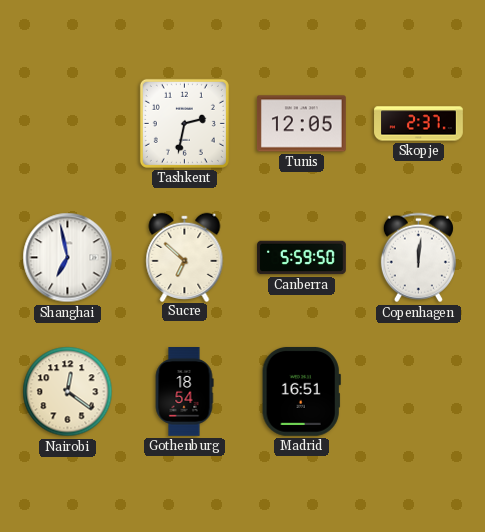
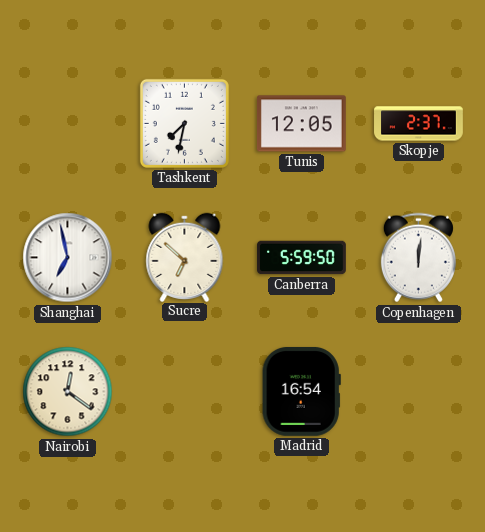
Tashkent: 2:32 -> 7:32
Gothenburg: 18:54 -> none
Madrid: 16:51 -> 16:54
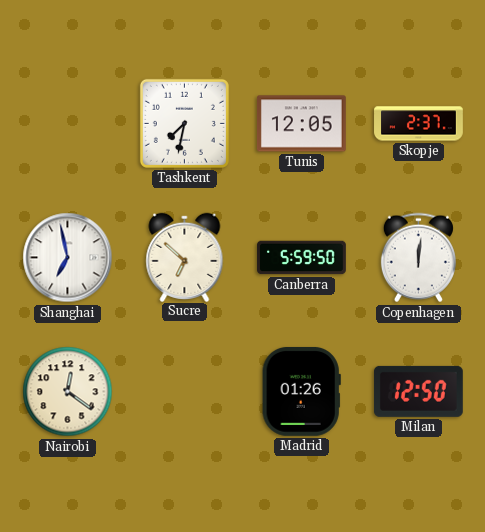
Madrid: 16:54 -> 01:26
Milan: none -> 12:50
